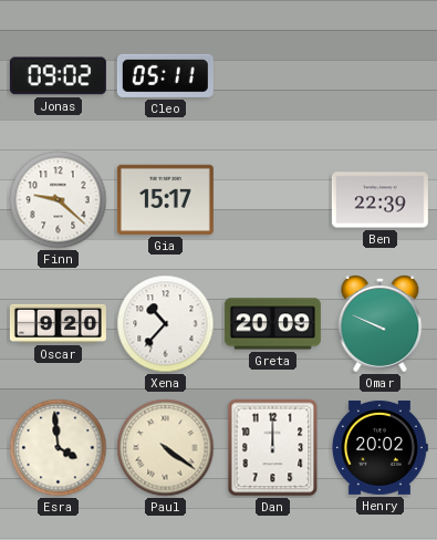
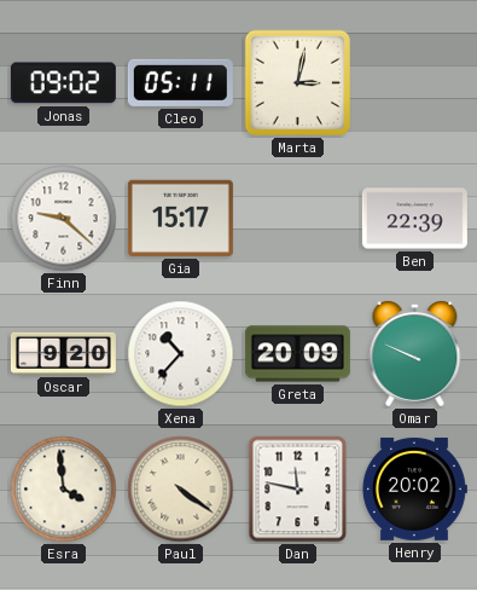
Marta: none -> 3:02
Dan: 12:00 -> 11:47
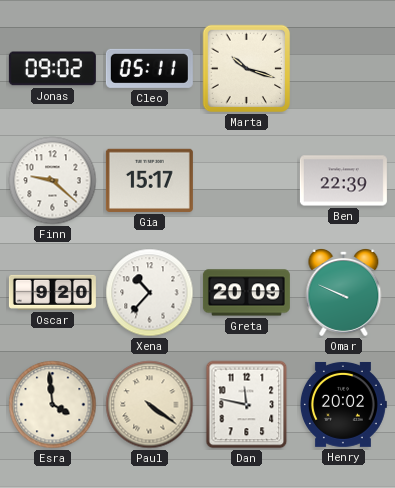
Marta: 3:02 -> 10:18
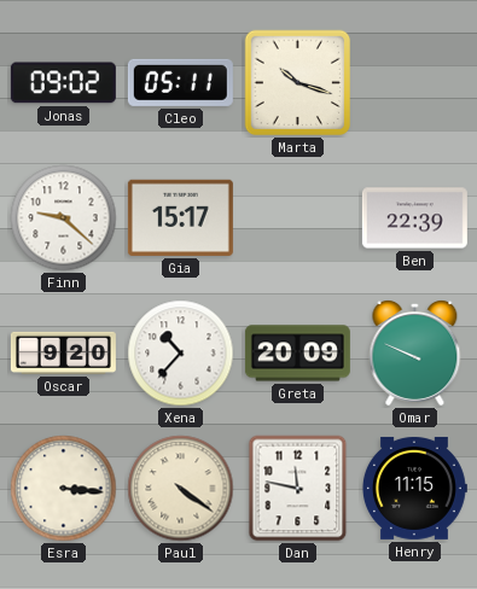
Esra: 3:59 -> 3:16
Henry: 20:02 -> 11:15
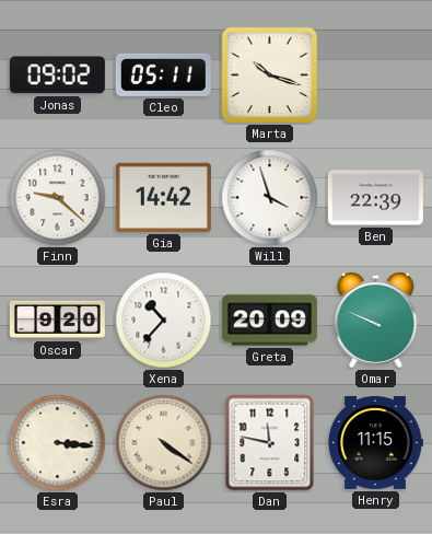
Gia: 15:17 -> 14:42
Will: none -> 3:57
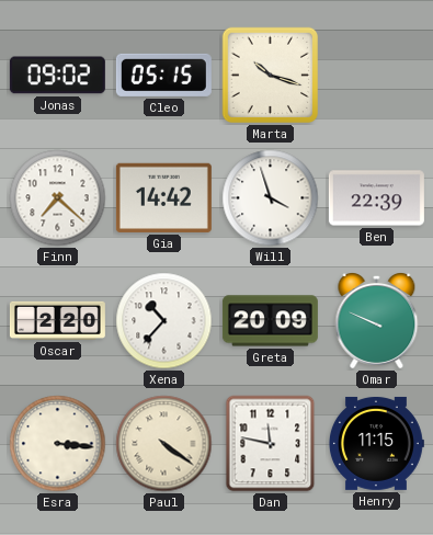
Cleo: 05:11 -> 05:15
Finn: 9:22 -> 7:22
Oscar: 9:20 -> 2:20
